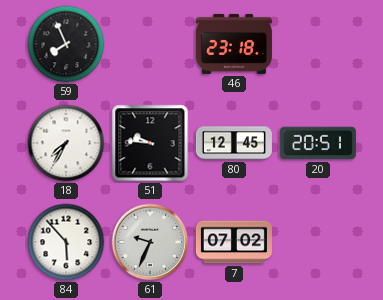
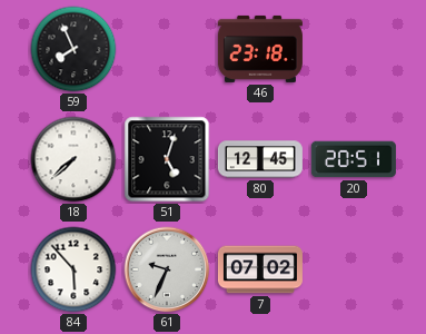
18: 7:35 -> 7:38
51: 9:46 -> 5:03
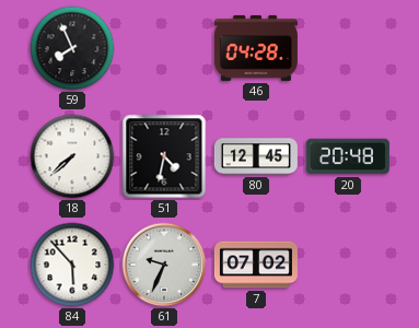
46: 23:18 -> 04:28
51: 5:03 -> 4:32
20: 20:51 -> 20:48
